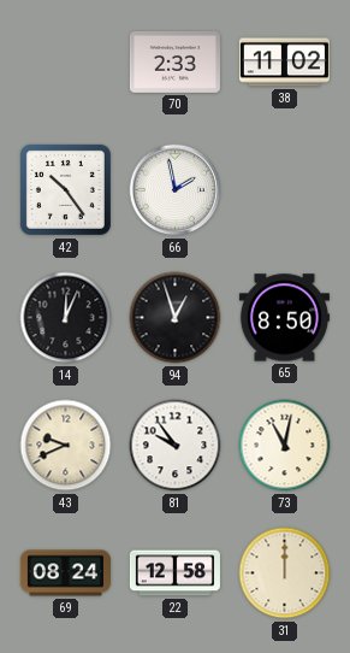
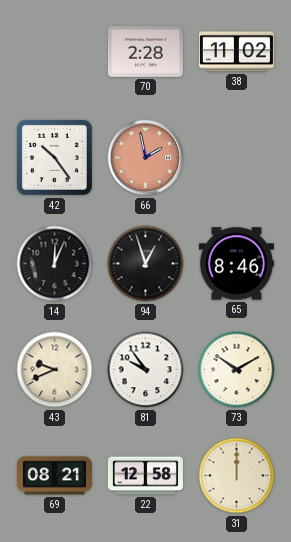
70: 2:33 -> 2:28
66 dial: white -> salmon
65: 8:50 -> 8:46
73: 11:02 -> 10:10
69: 08:24 -> 08:21
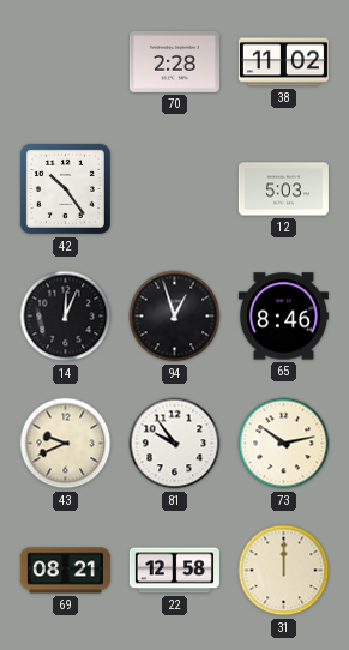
66: 1:58 -> none
12: none -> 5:03
73: 10:10 -> 10:13
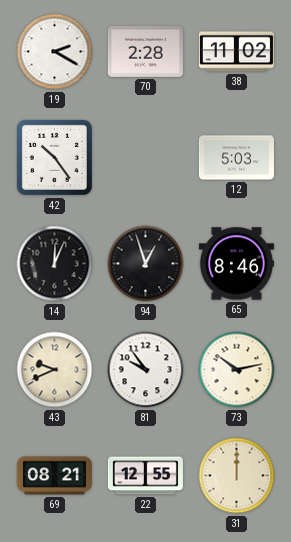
19: none -> 2:20
22: 12:58 -> 12:55
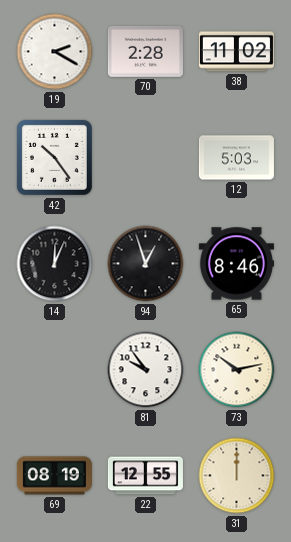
43: 9:41 -> none
69: 08:21 -> 08:19
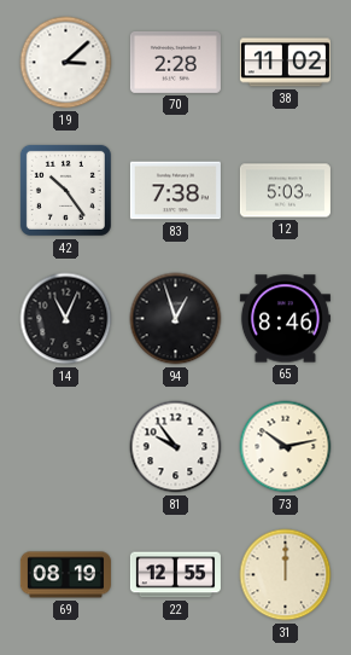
19: 2:20 -> 3:08
83: none -> 7:38
14: 12:04 -> 11:04
